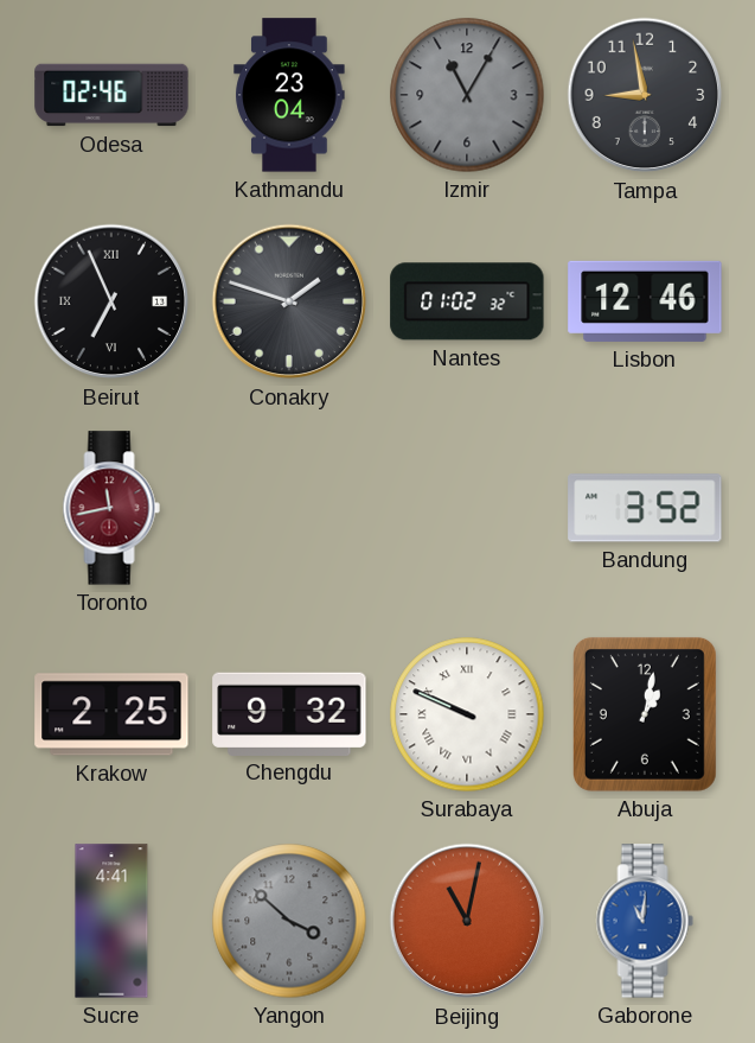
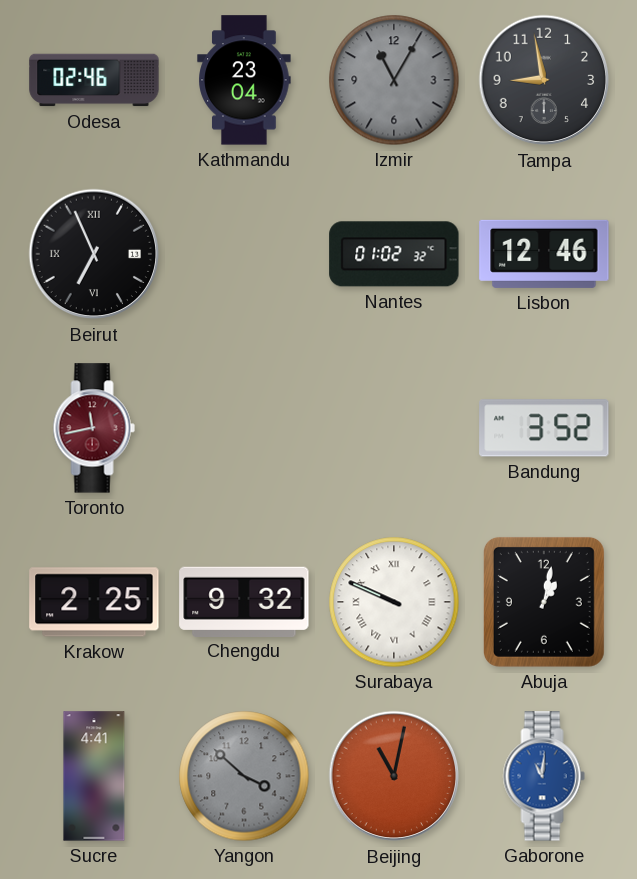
Conakry: 1:48 -> none
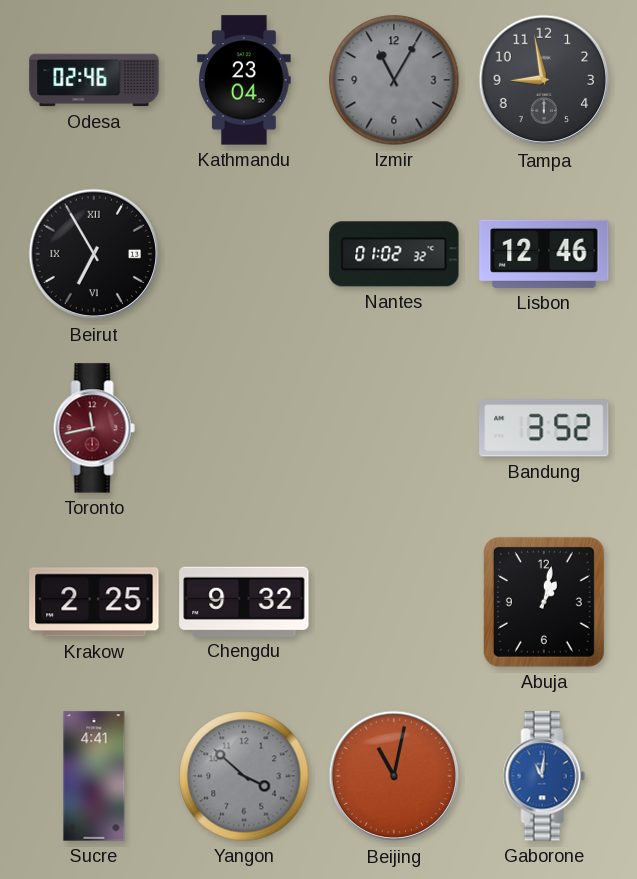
Beirut: 6:56 -> 6:55
Surabaya: 9:49 -> none
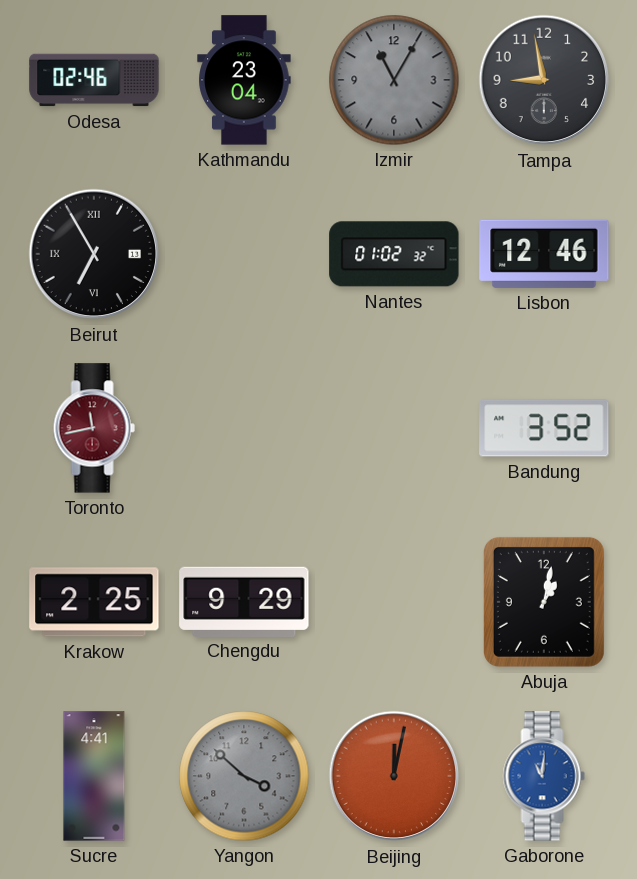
Chengdu: 9:32 -> 9:29
Beijing: 11:02 -> 12:02
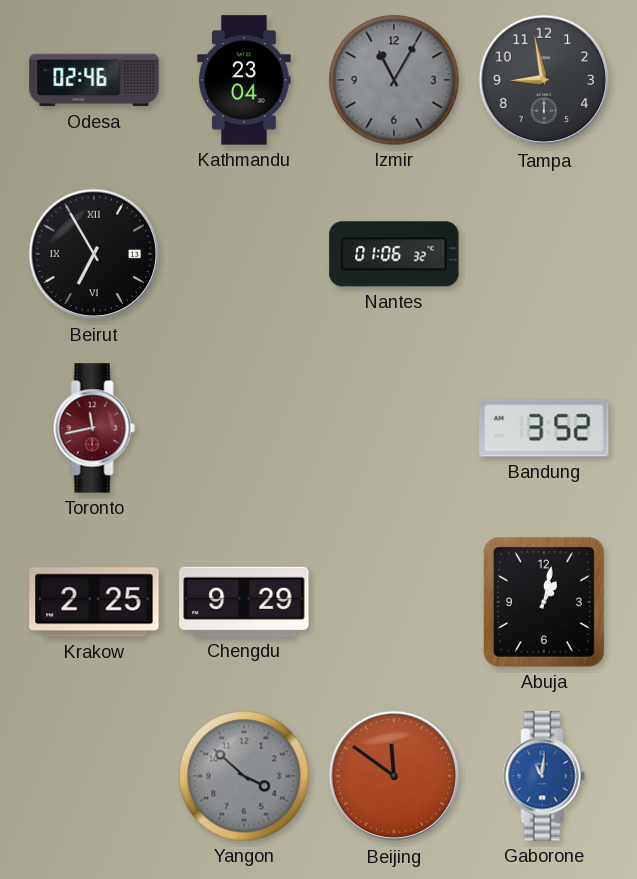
Nantes: 01:02 -> 01:06
Lisbon: 12:46 -> none
Sucre: 4:41 -> none
Beijing: 12:02 -> 11:51
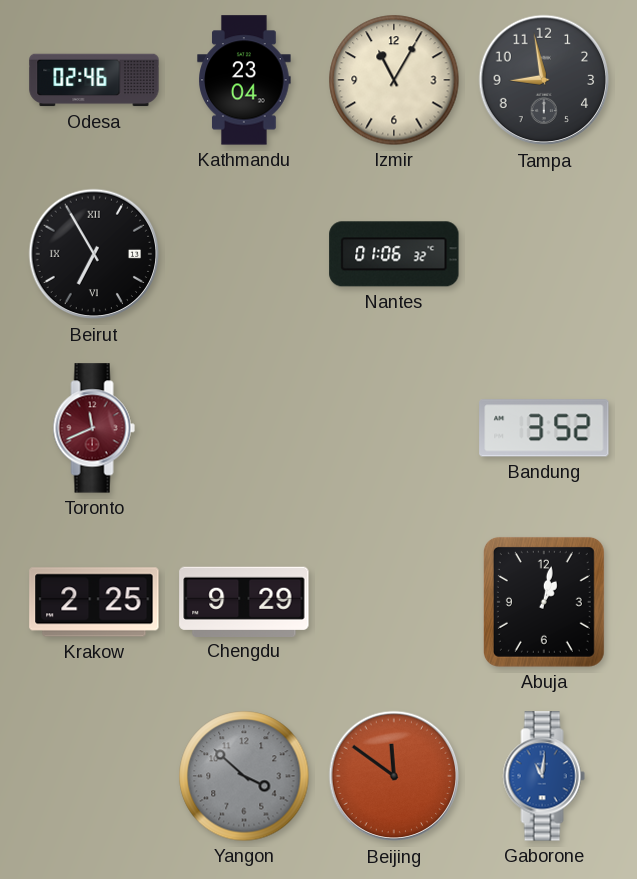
Izmir dial: grey -> cream
Toronto: 11:43 -> 11:41
